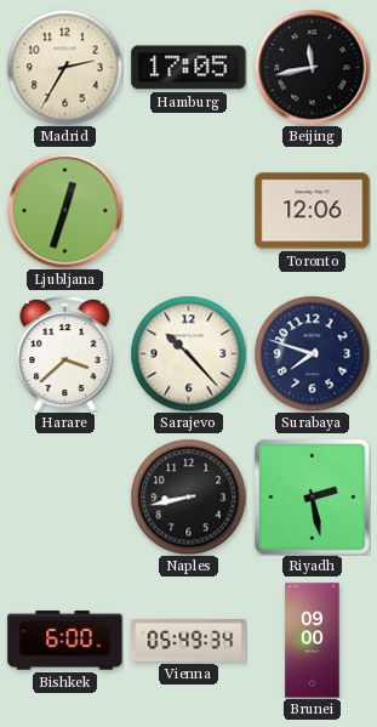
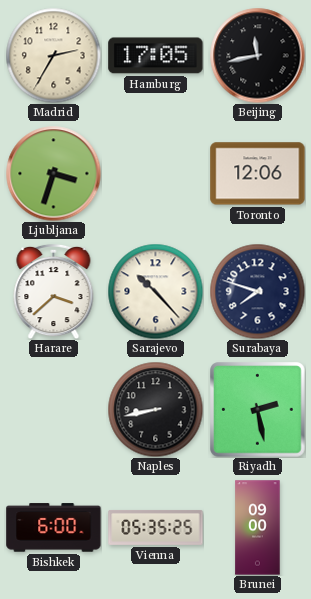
Ljubljana: 12:33 -> 3:33
Vienna: 05:49 -> 05:35
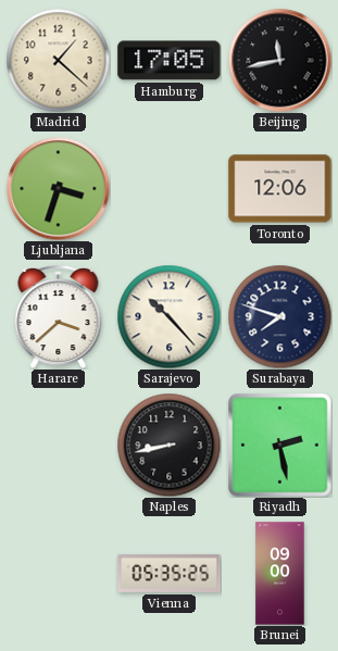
Madrid: 2:35 -> 1:22
Bishkek: 6:00 -> none
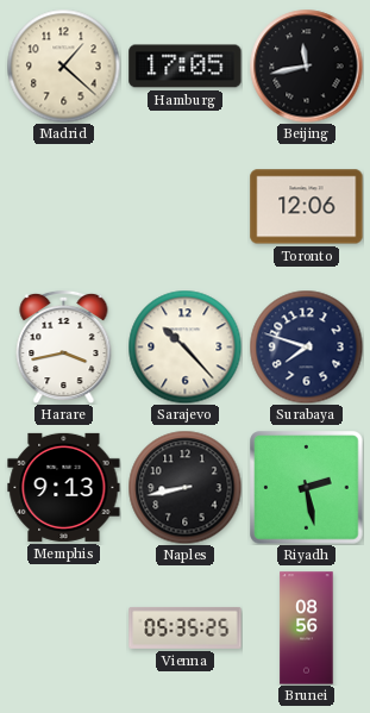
Ljubljana: 3:33 -> none
Harare: 3:38 -> 3:43
Memphis: none -> 9:13
Brunei: 09:00 -> 08:56
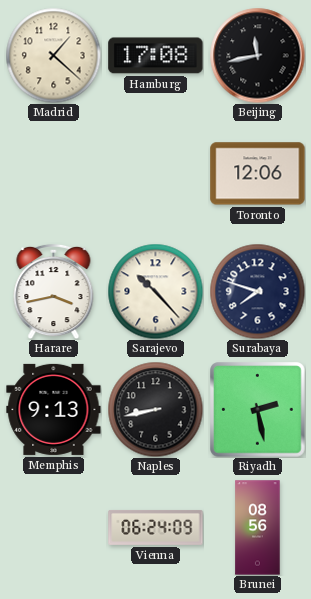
Hamburg: 17:05 -> 17:08
Vienna: 05:35 -> 06:24
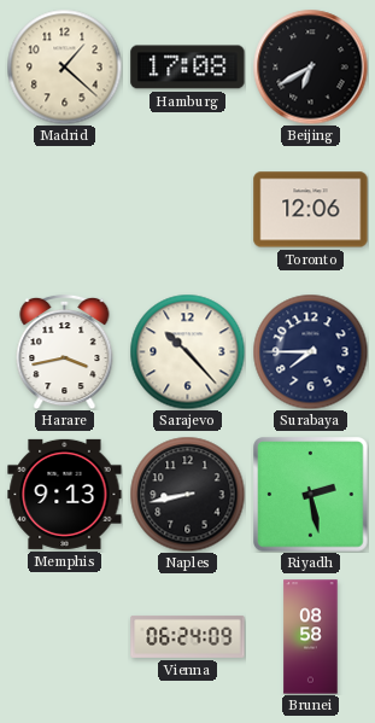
Beijing: 11:43 -> 6:40
Surabaya: 7:48 -> 7:45
Brunei: 08:56 -> 08:58
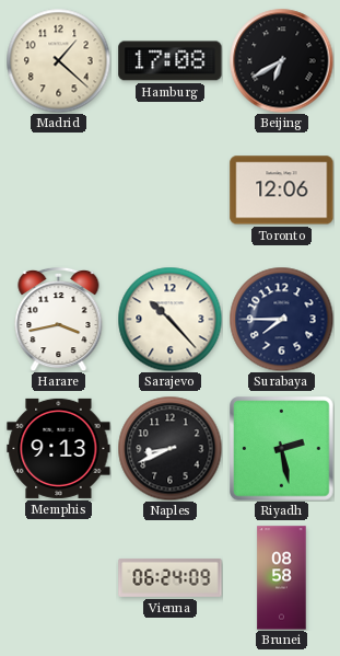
Naples: 8:43 -> 8:41
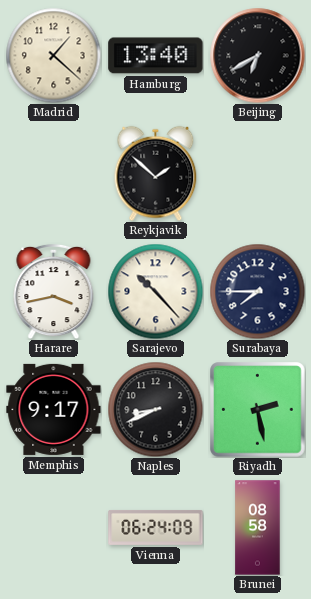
Hamburg: 17:08 -> 13:40
Reykjavik: none -> 1:52
Toronto: 12:06 -> none
Memphis: 9:13 -> 9:17
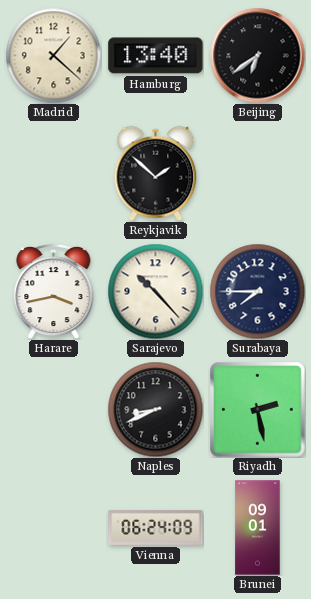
Beijing: 6:40 -> 6:39
Memphis: 9:17 -> none
Brunei: 08:58 -> 09:01
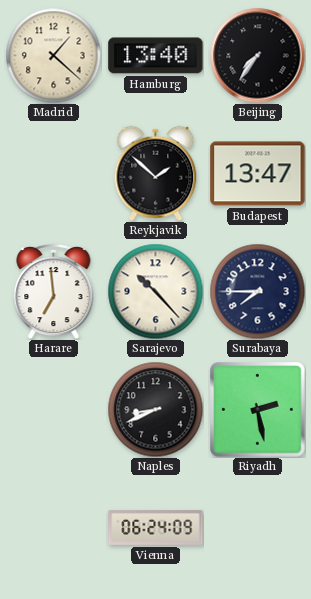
Beijing: 6:39 -> 7:36
Budapest: none -> 13:47
Harare: 3:43 -> 6:59
Brunei: 09:01 -> none
